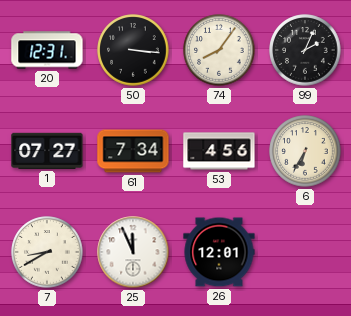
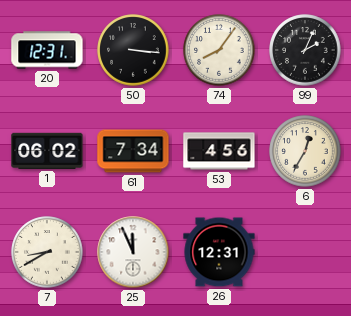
1: 07:27 -> 06:02
6: 6:35 -> 12:35
26: 12:01 -> 12:31
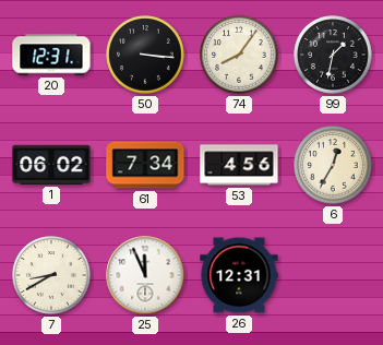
99: 2:04 -> 1:32
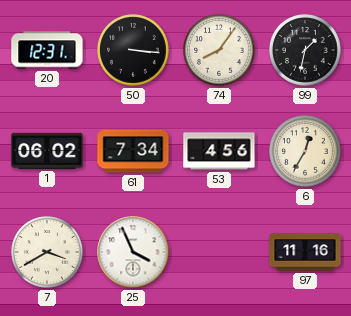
7: 8:40 -> 3:40
25: 11:56 -> 3:56
26: 12:31 -> none
97: none -> 11:16
